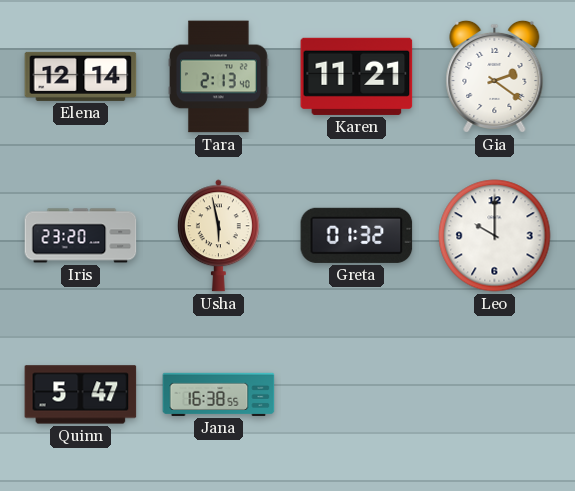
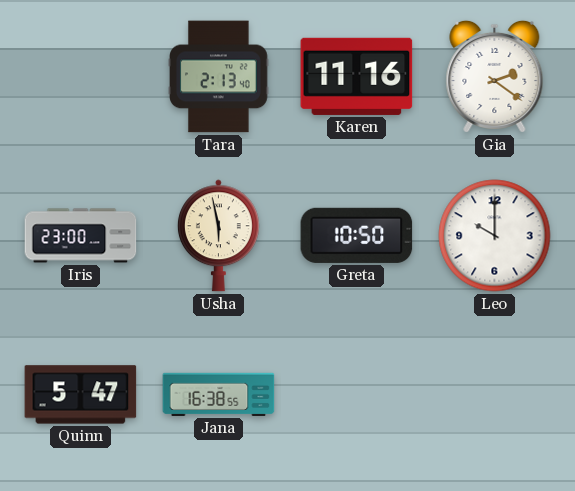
Elena: 12:14 -> none
Karen: 11:21 -> 11:16
Iris: 23:20 -> 23:00
Greta: 01:32 -> 10:50
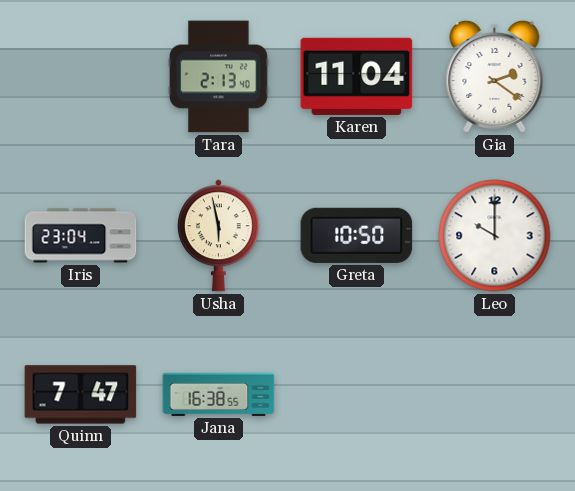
Karen: 11:16 -> 11:04
Iris: 23:00 -> 23:04
Quinn: 5:47 -> 7:47
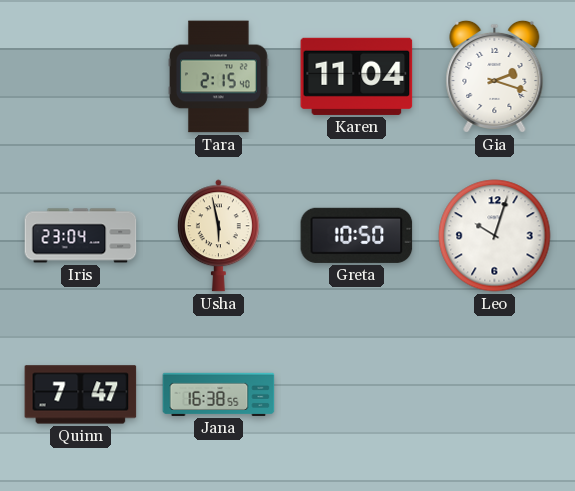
Tara: 2:13 -> 2:15
Gia: 2:21 -> 2:18
Leo: 10:00 -> 10:03
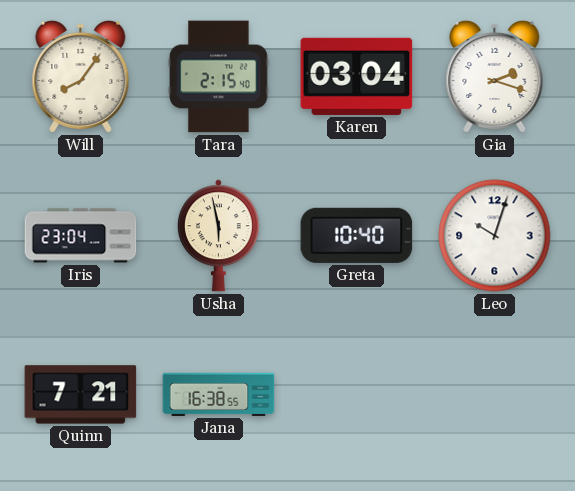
Will: none -> 8:06
Karen: 11:04 -> 03:04
Greta: 10:50 -> 10:40
Quinn: 7:47 -> 7:21
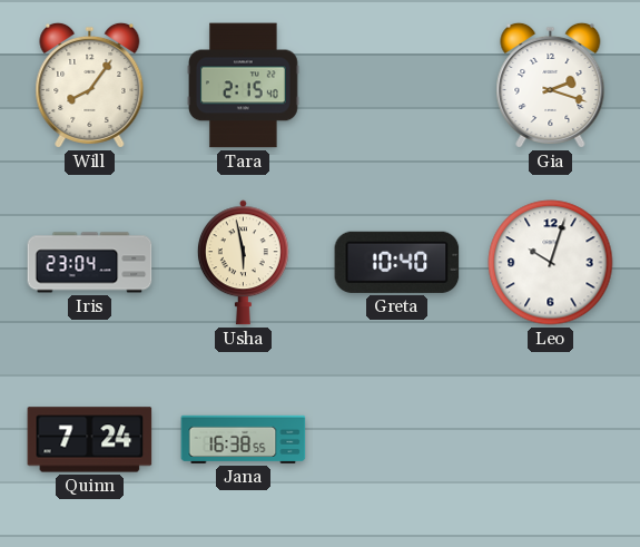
Karen: 03:04 -> none
Quinn: 7:21 -> 7:24
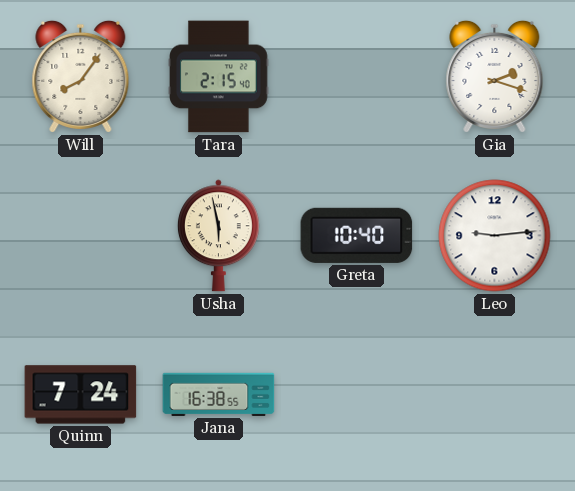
Iris: 23:04 -> none
Leo: 10:03 -> 9:14
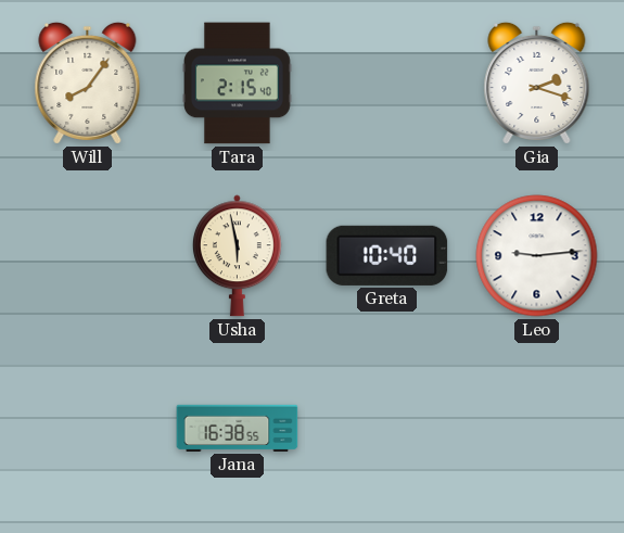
Quinn: 7:24 -> none
